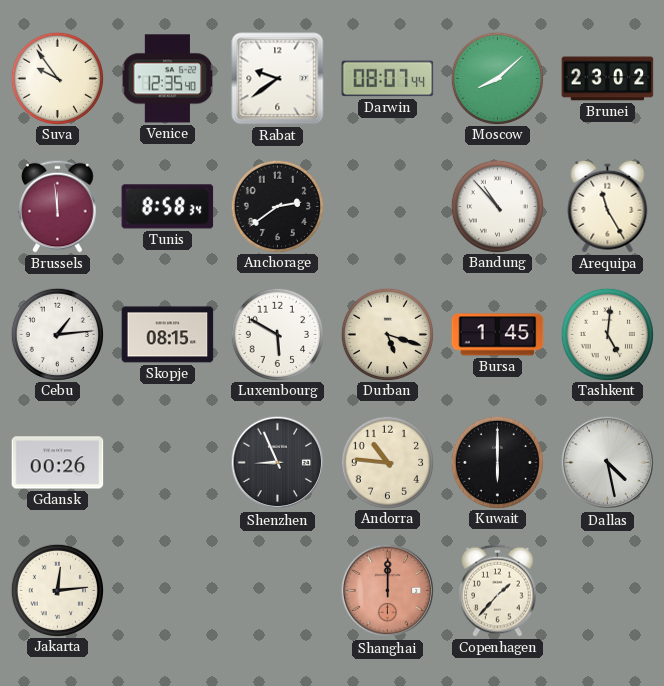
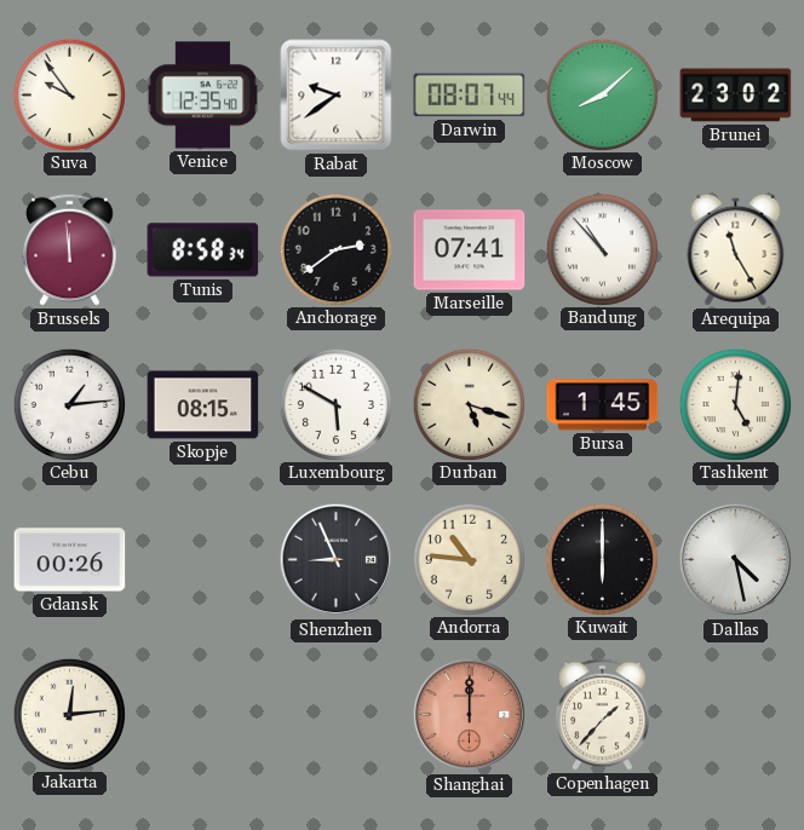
Marseille: none -> 07:41
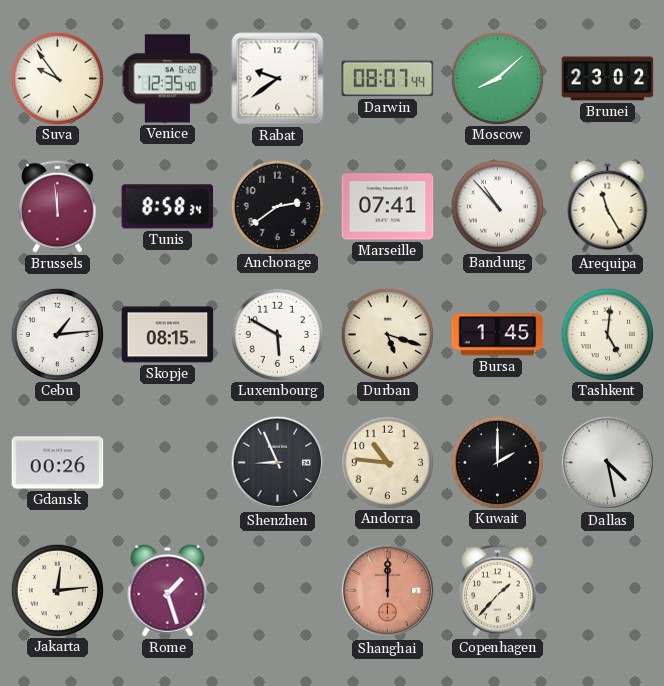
Kuwait: 6:00 -> 2:00
Rome: none -> 1:27
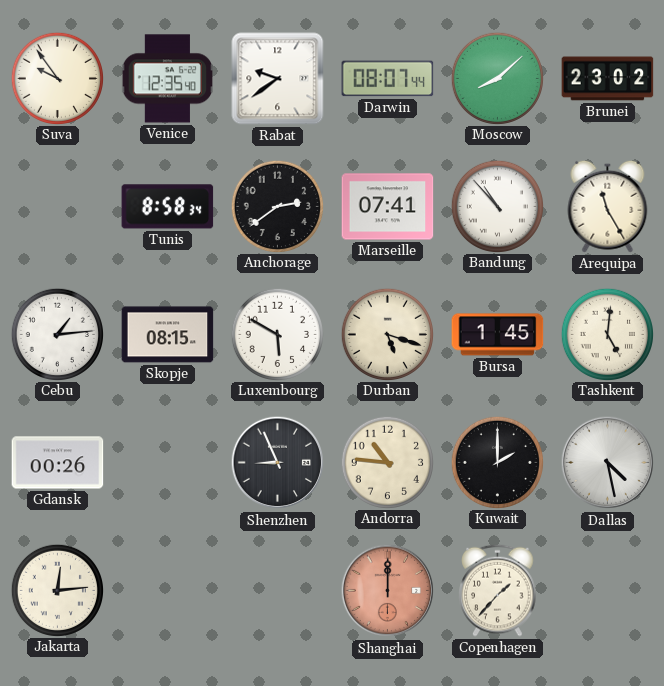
Brussels: 11:59 -> none
Rome: 1:27 -> none
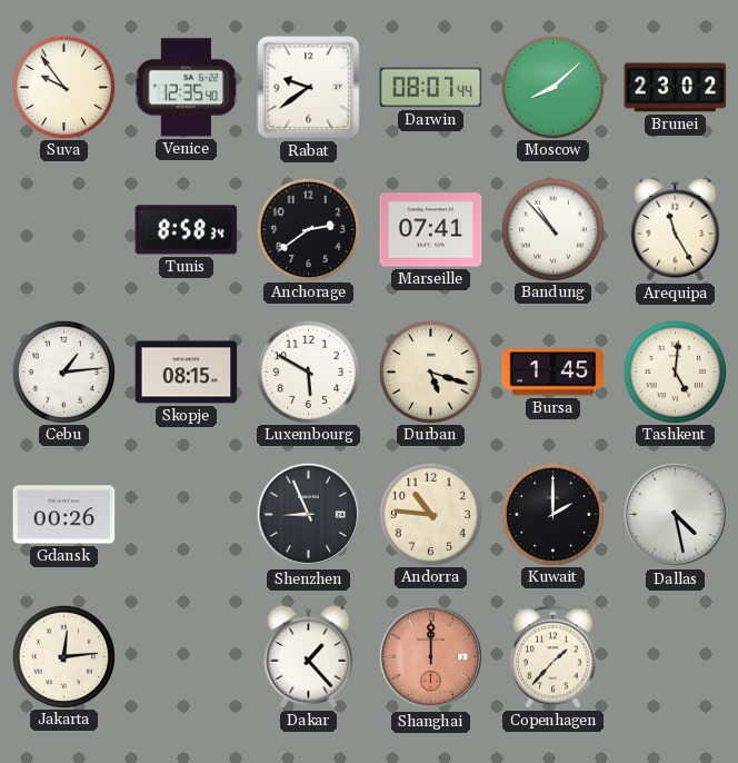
Dakar: none -> 1:23
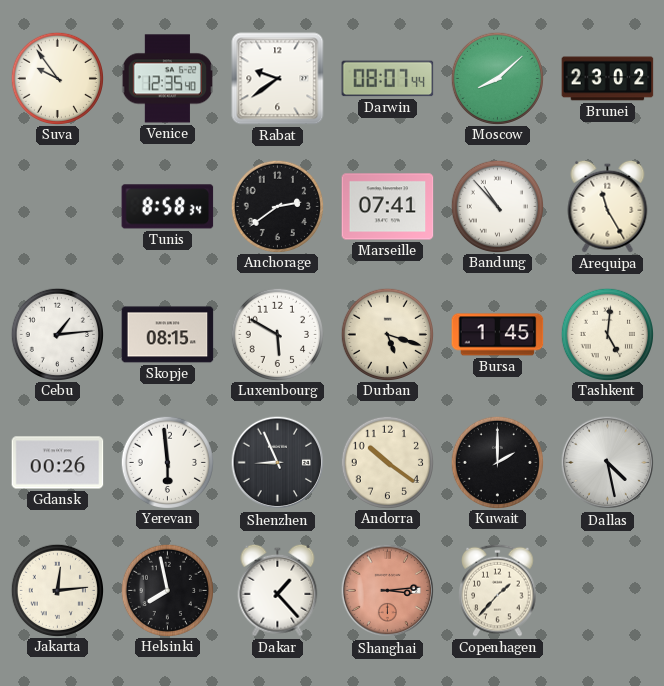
Yerevan: none -> 5:59
Andorra: 10:46 -> 10:21
Helsinki: none -> 7:58
Shanghai: 12:00 -> 3:14
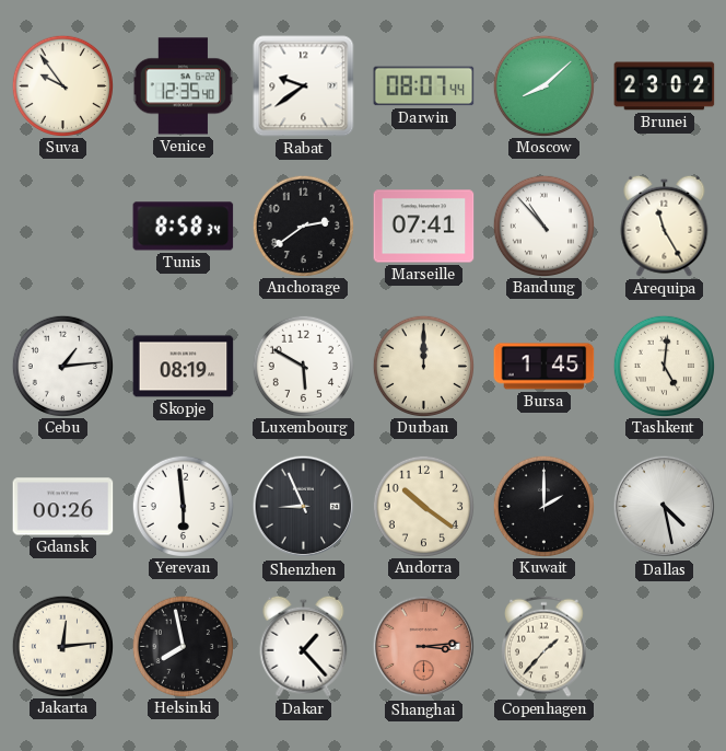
Skopje: 08:15 -> 08:19
Durban: 5:18 -> 12:00
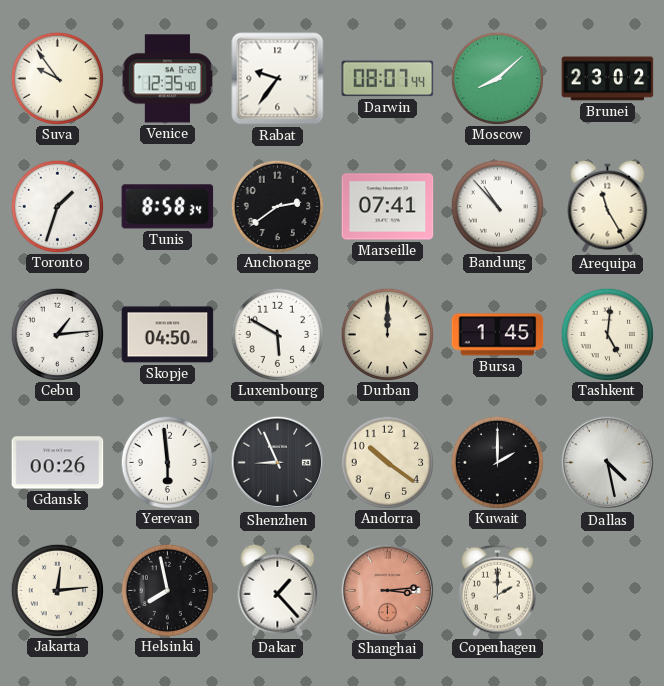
Rabat: 9:39 -> 9:36
Toronto: none -> 1:33
Skopje: 08:19 -> 04:50
Copenhagen: 1:37 -> 2:00
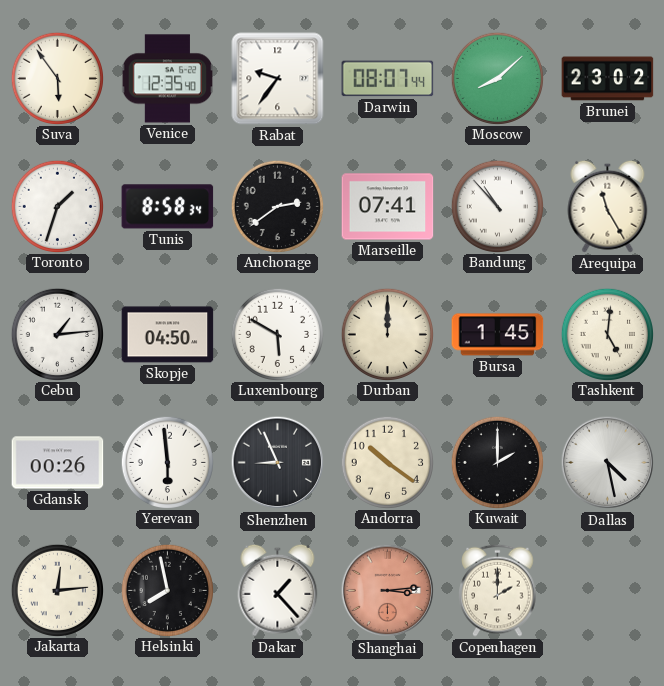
Suva: 9:54 -> 5:54
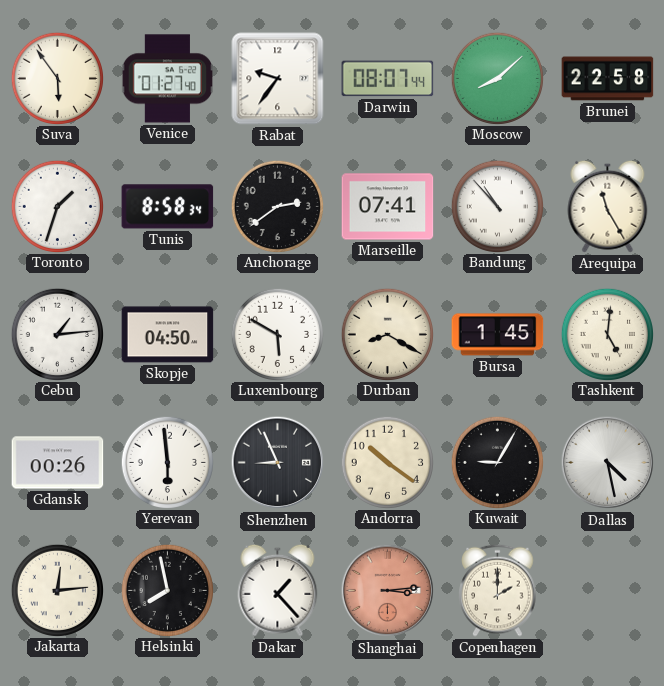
Venice: 12:35 -> 01:27
Brunei: 23:02 -> 22:58
Durban: 12:00 -> 8:20
Kuwait: 2:00 -> 9:05
